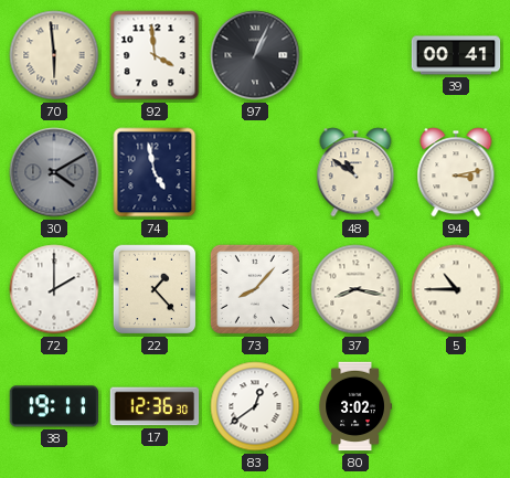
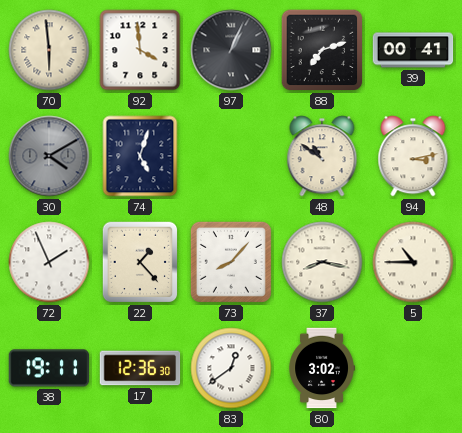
88: none -> 7:12
74: 4:58 -> 5:03
72: 2:00 -> 1:56
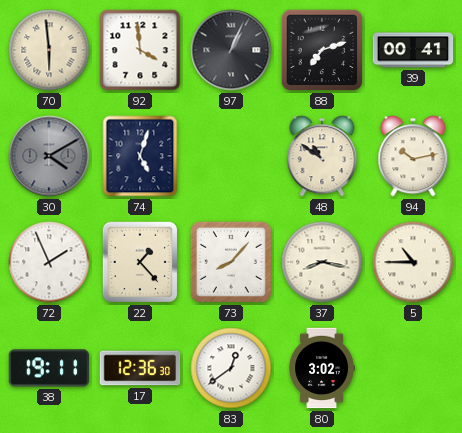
94: 3:13 -> 10:13
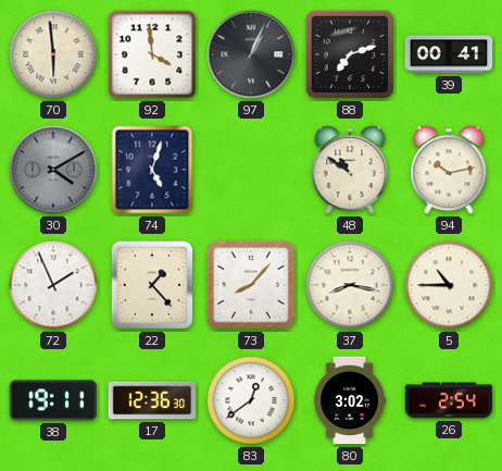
26: none -> 2:54
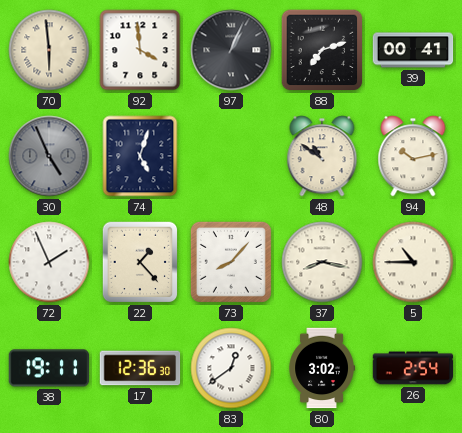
30: 4:10 -> 4:56
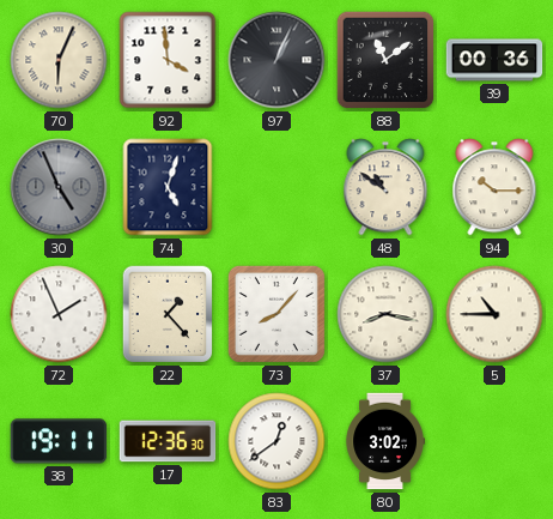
70: 5:59 -> 6:04
88: 7:12 -> 11:09
39: 00:41 -> 00:36
94: 10:13 -> 10:15
26: 2:54 -> none
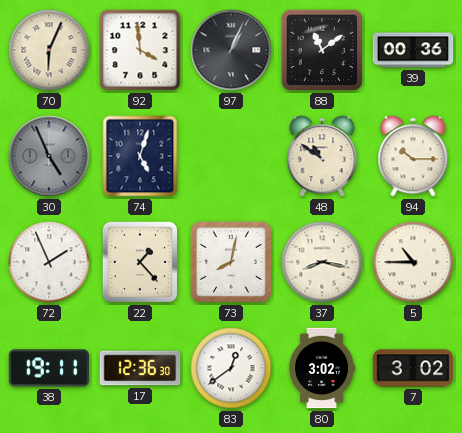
73: 8:07 -> 8:02
7: none -> 3:02
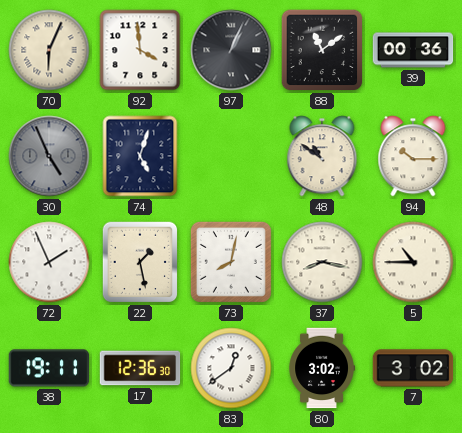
22: 1:23 -> 1:28
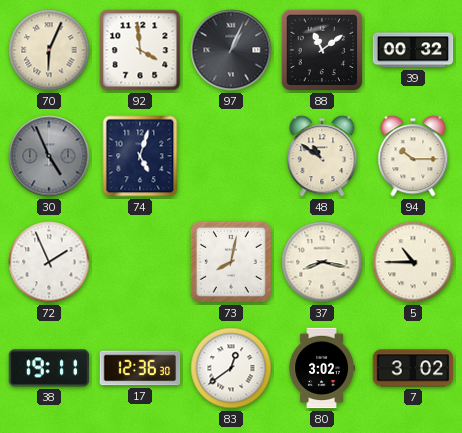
39: 00:36 -> 00:32
22: 1:28 -> none
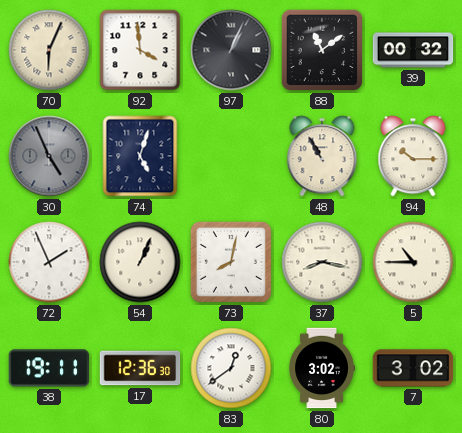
48: 10:51 -> 10:55
54: none -> 1:04
